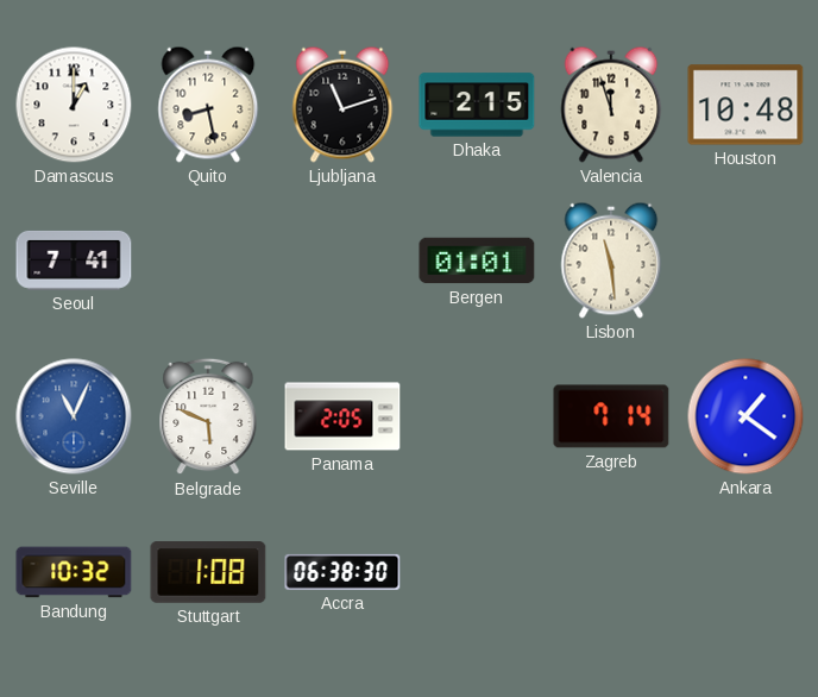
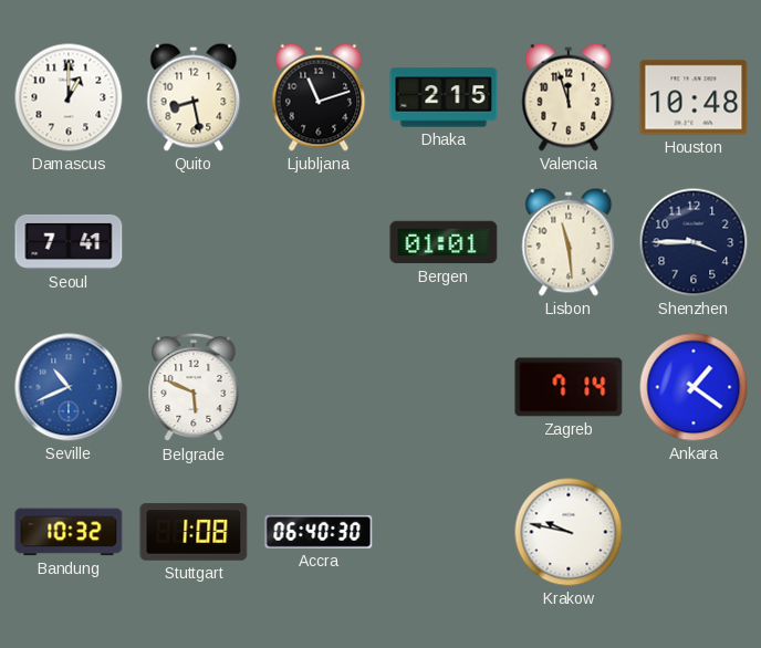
Shenzhen: none -> 3:45
Seville: 11:04 -> 10:41
Panama: 2:05 -> none
Accra: 06:38 -> 06:40
Krakow: none -> 9:47
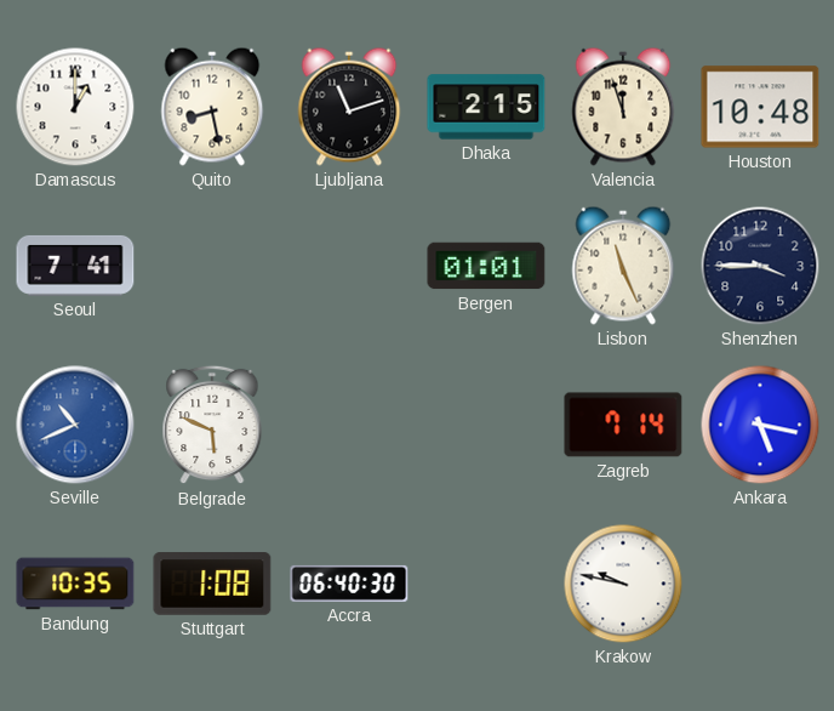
Lisbon: 11:29 -> 11:26
Ankara: 1:21 -> 5:17
Bandung: 10:32 -> 10:35
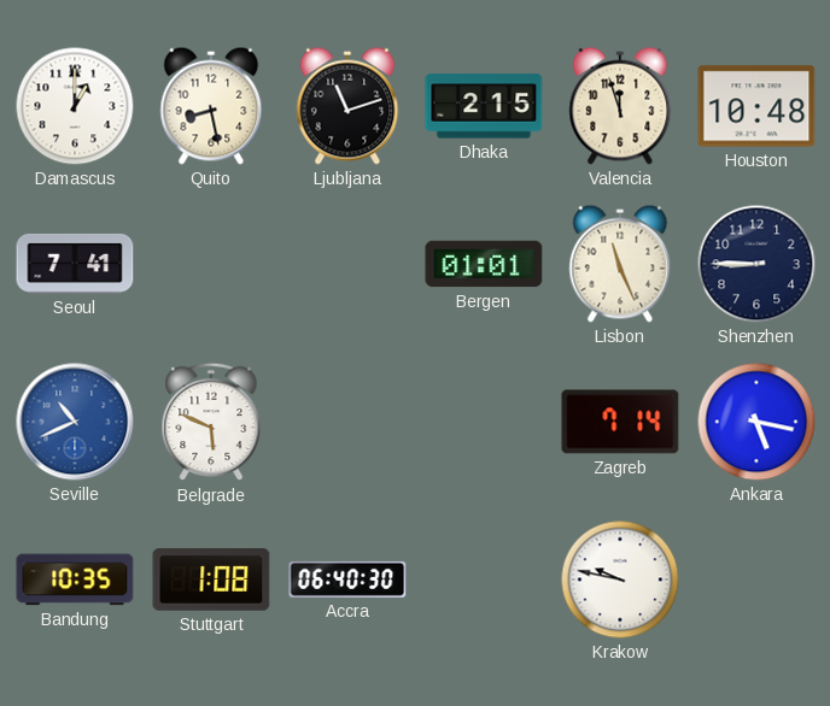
Shenzhen: 3:45 -> 8:45
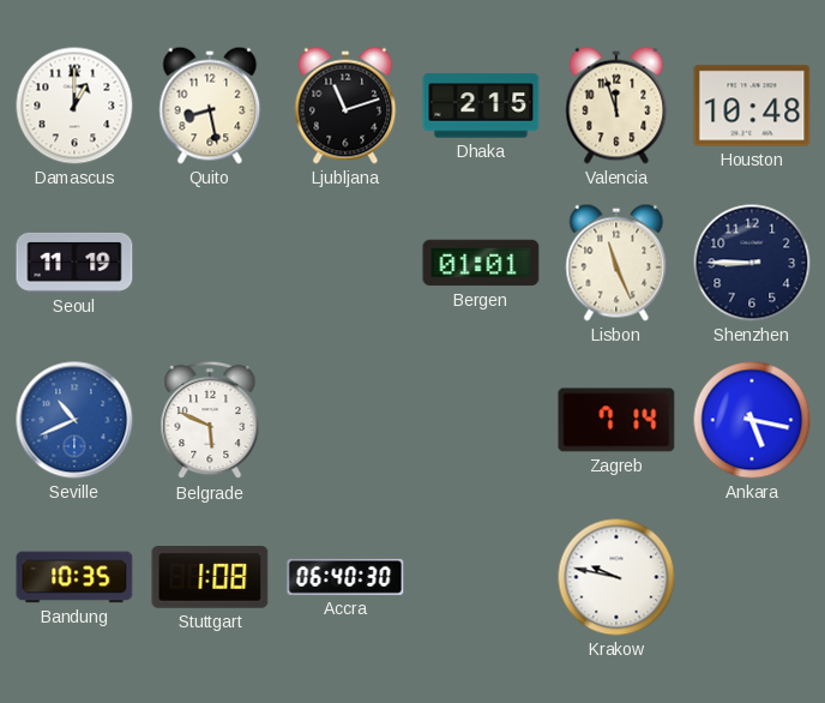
Seoul: 7:41 -> 11:19
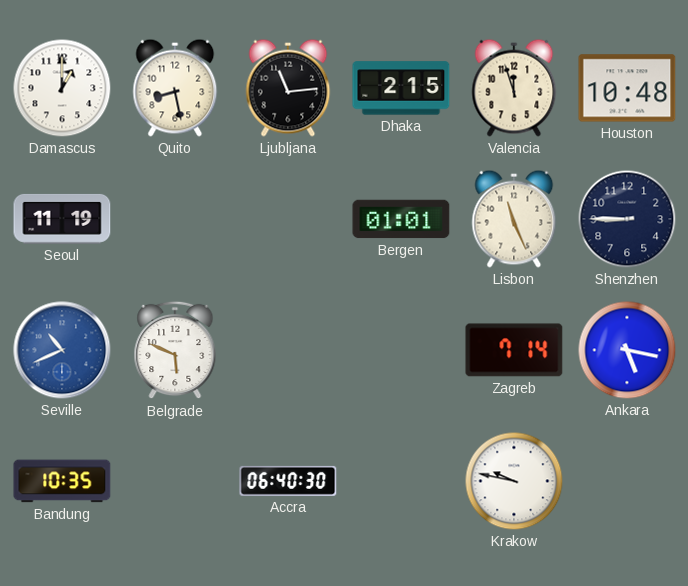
Ljubljana: 11:12 -> 11:14
Stuttgart: 1:08 -> none
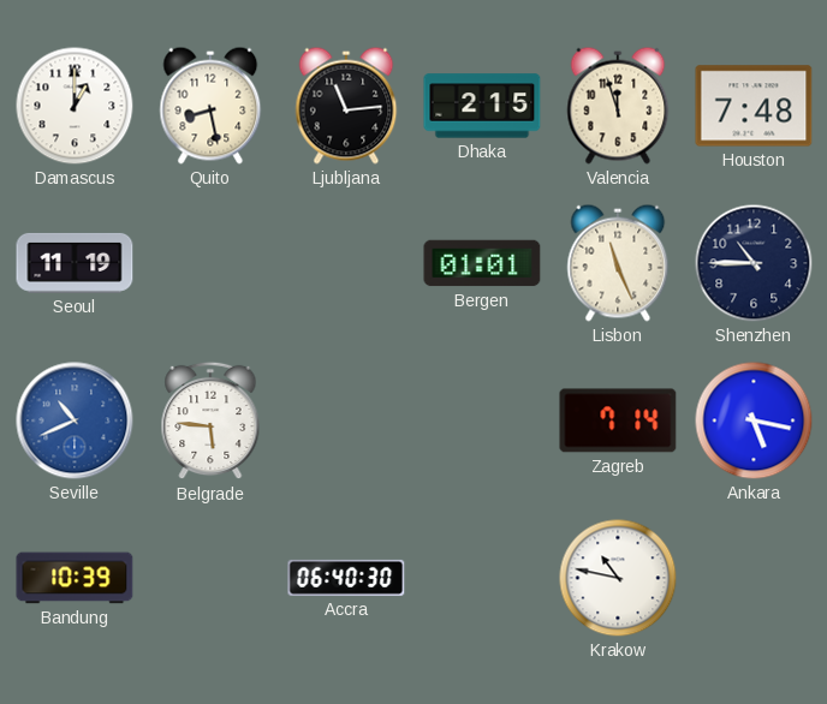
Houston: 10:48 -> 7:48
Shenzhen: 8:45 -> 10:45
Belgrade: 5:49 -> 5:46
Bandung: 10:35 -> 10:39
Krakow: 9:47 -> 10:47
